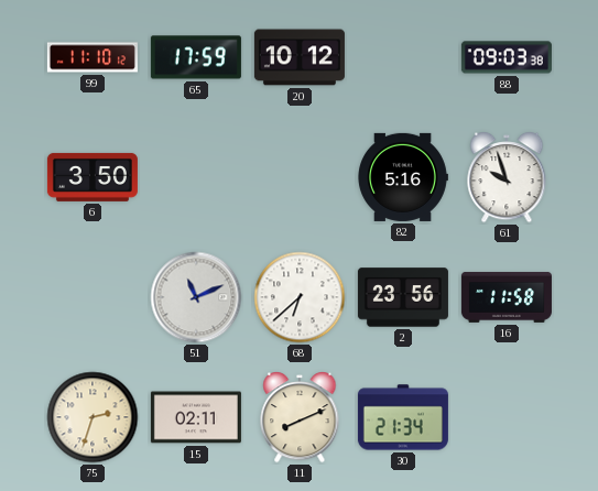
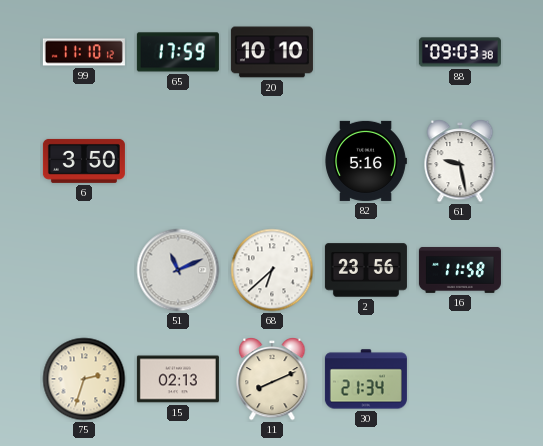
20: 10:12 -> 10:10
61: 9:57 -> 9:28
15: 02:11 -> 02:13
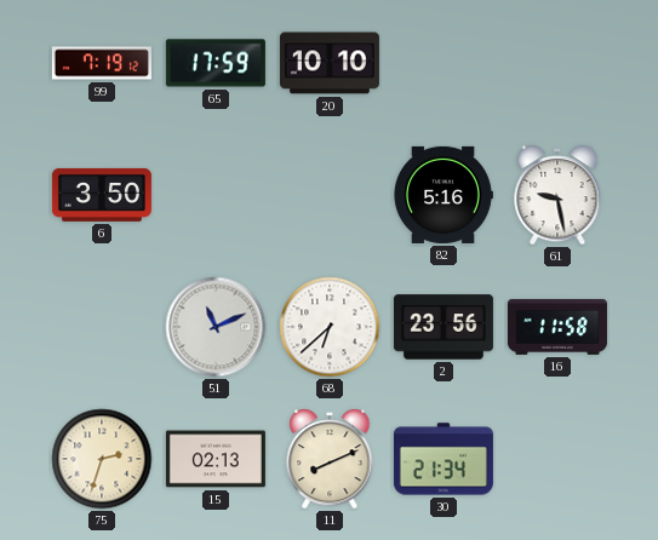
99: 11:10 -> 7:19
88: 09:03 -> none
